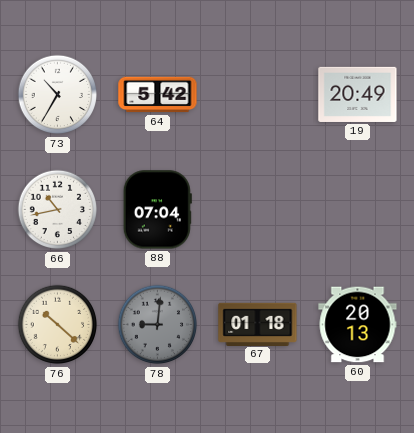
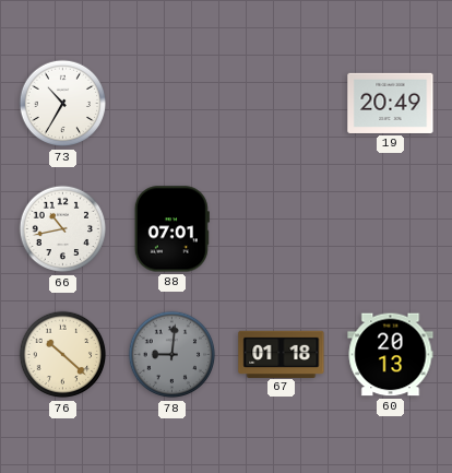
64: 5:42 -> none
88: 07:04 -> 07:01
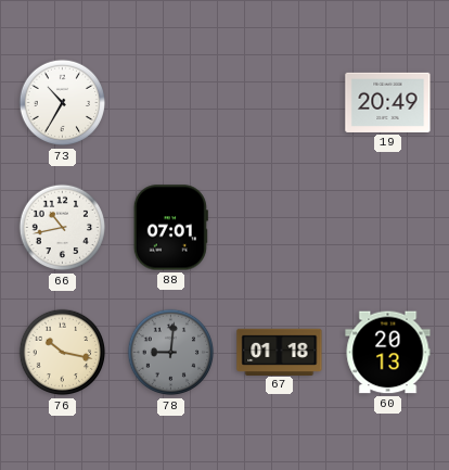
76: 10:22 -> 10:17
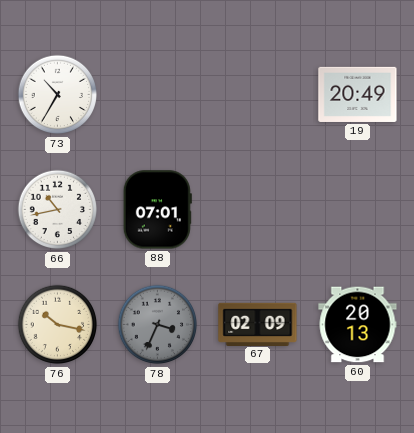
78: 9:01 -> 3:34
67: 01:18 -> 02:09
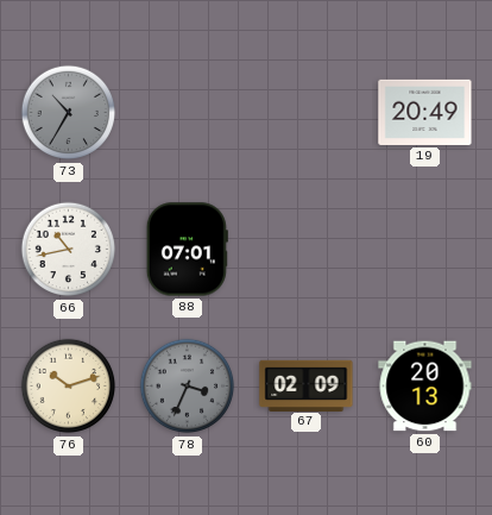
73 dial: white -> grey
76: 10:17 -> 10:12
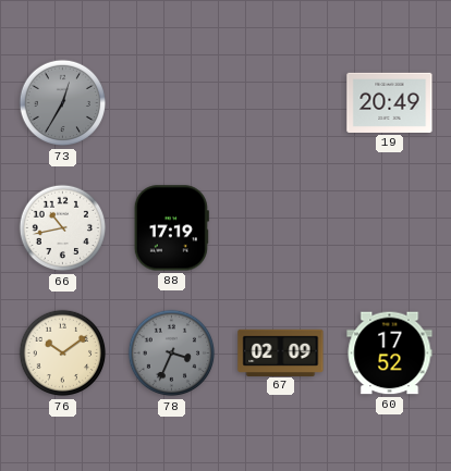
73: 10:35 -> 12:35
88: 07:01 -> 17:19
76: 10:12 -> 10:09
60: 20:13 -> 17:52
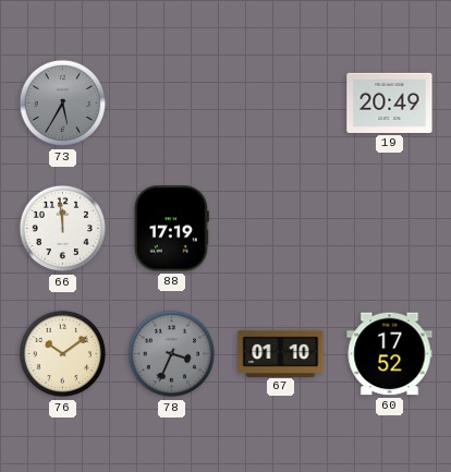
73: 12:35 -> 5:35
66: 10:43 -> 11:59
67: 02:09 -> 01:10
